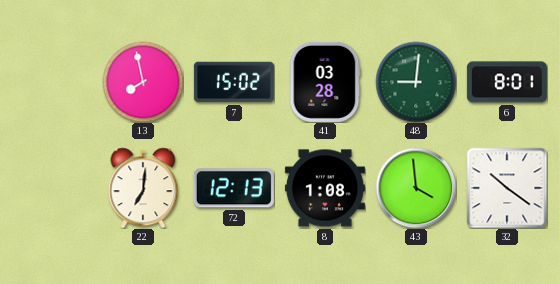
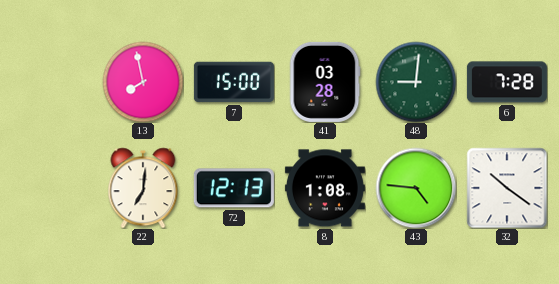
7: 15:02 -> 15:00
6: 8:01 -> 7:28
43: 3:59 -> 4:46
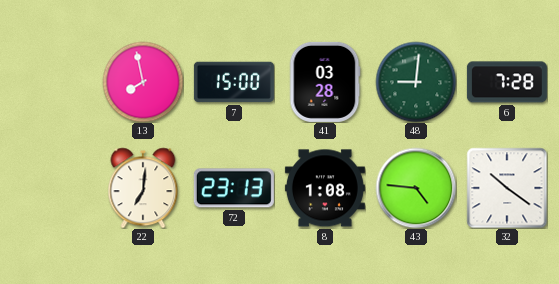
72: 12:13 -> 23:13
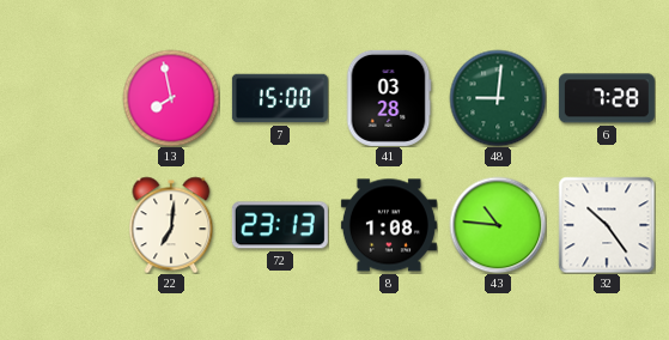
43: 4:46 -> 10:46
32: 10:21 -> 10:24
